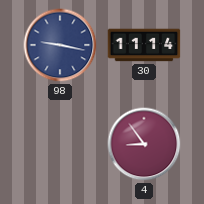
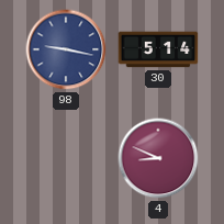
30: 11:14 -> 5:14
4: 8:54 -> 8:49
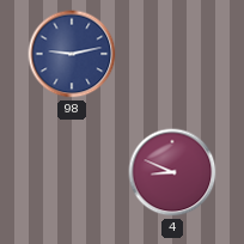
98: 9:17 -> 9:13
30: 5:14 -> none
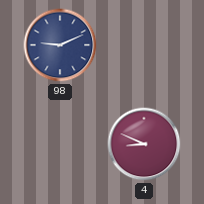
98: 9:13 -> 9:11
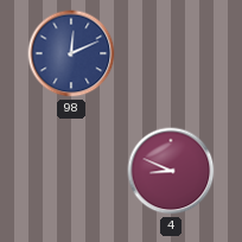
98: 9:11 -> 12:11
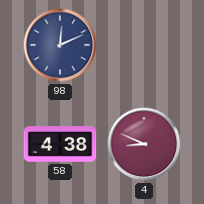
58: none -> 4:38
